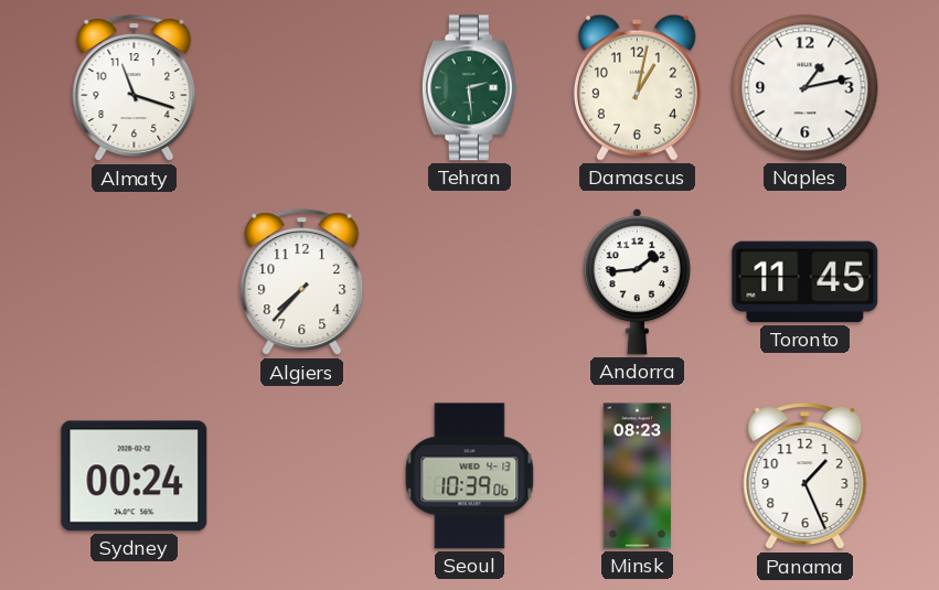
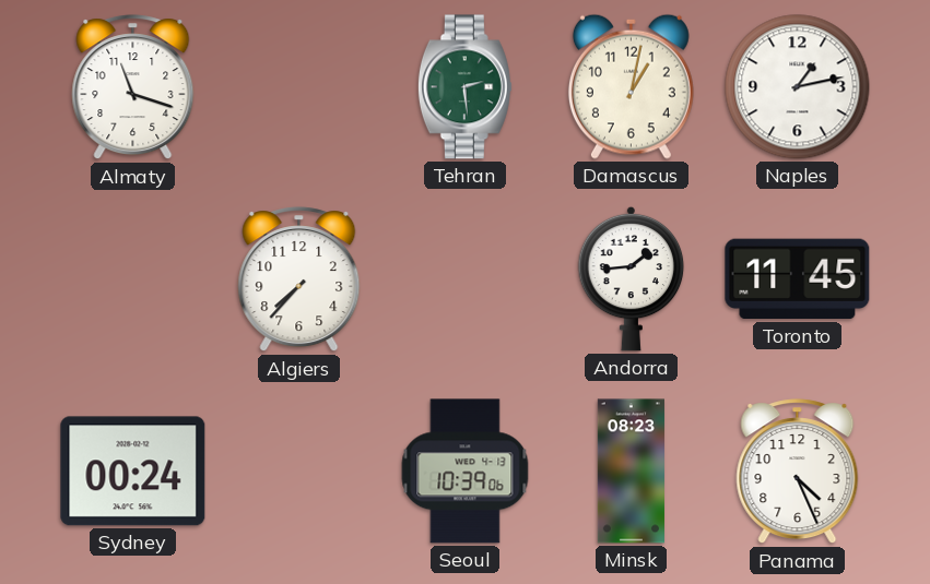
Panama: 1:26 -> 4:26
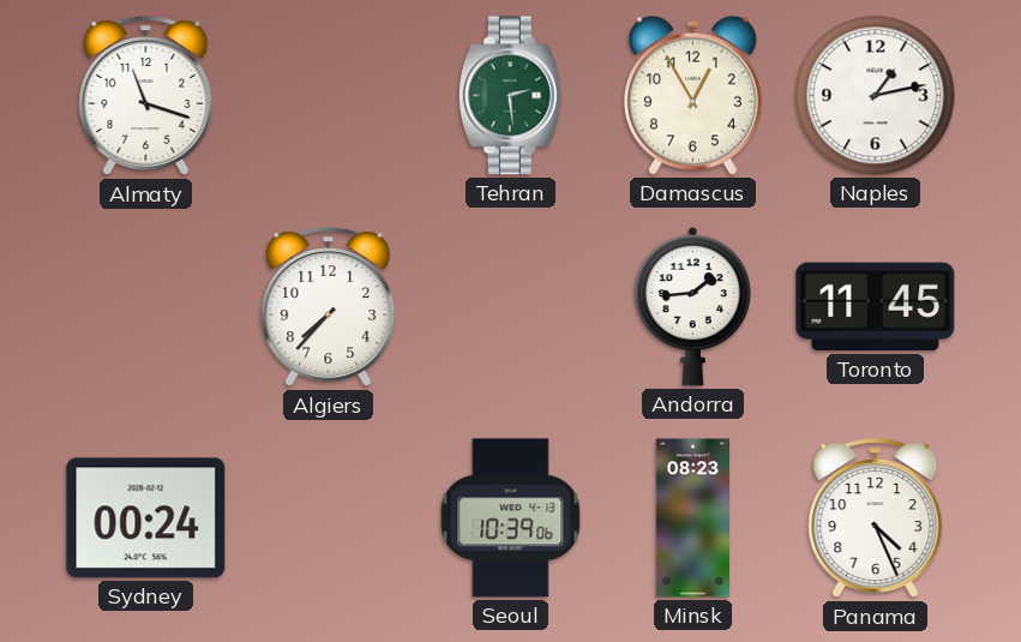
Damascus: 1:02 -> 12:55
